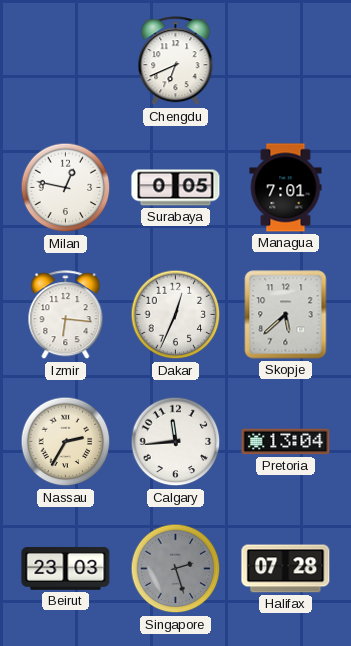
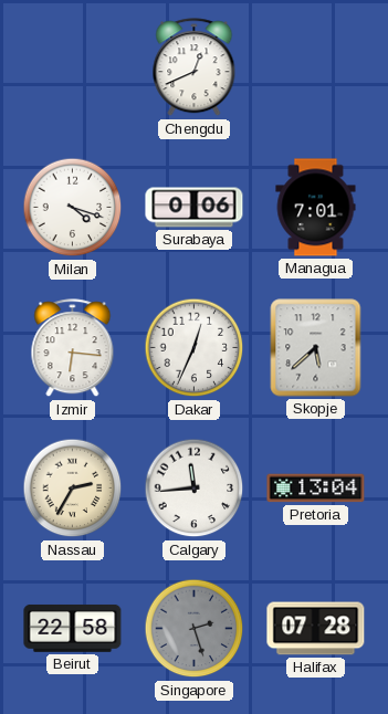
Chengdu: 6:41 -> 12:41
Milan: 12:47 -> 4:18
Surabaya: 0:05 -> 0:06
Beirut: 23:03 -> 22:58
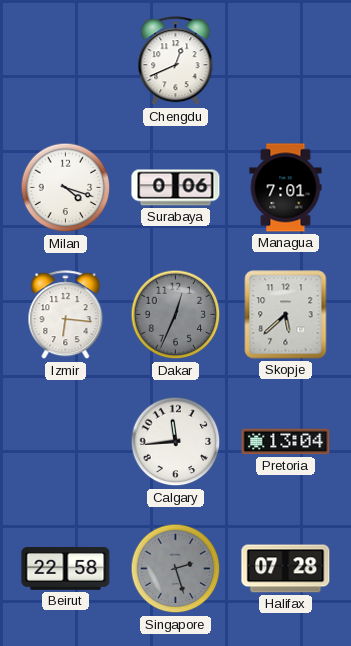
Dakar dial: white -> grey
Nassau: 2:35 -> none
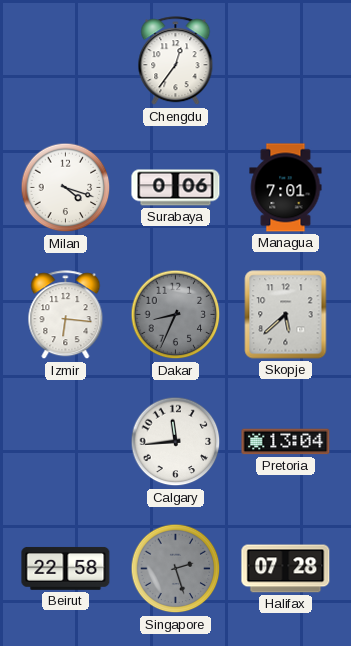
Chengdu: 12:41 -> 12:36
Dakar: 12:34 -> 8:34
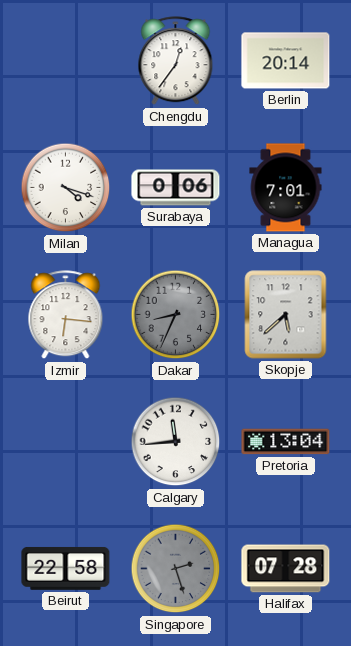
Berlin: none -> 20:14
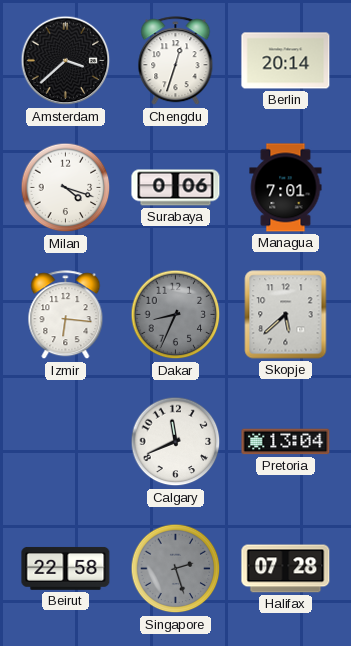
Amsterdam: none -> 3:38
Chengdu: 12:36 -> 12:33
Calgary: 11:44 -> 11:41
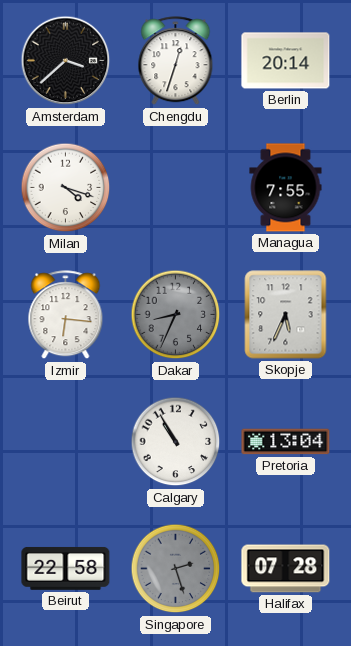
Surabaya: 0:06 -> none
Managua: 7:01 -> 7:55
Skopje: 5:38 -> 5:34
Calgary: 11:41 -> 10:55
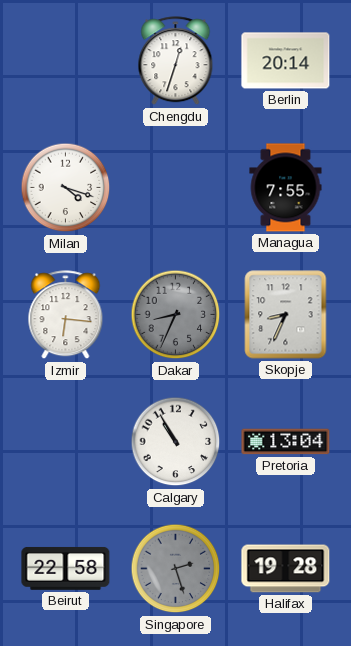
Amsterdam: 3:38 -> none
Skopje: 5:34 -> 8:34
Halifax: 07:28 -> 19:28
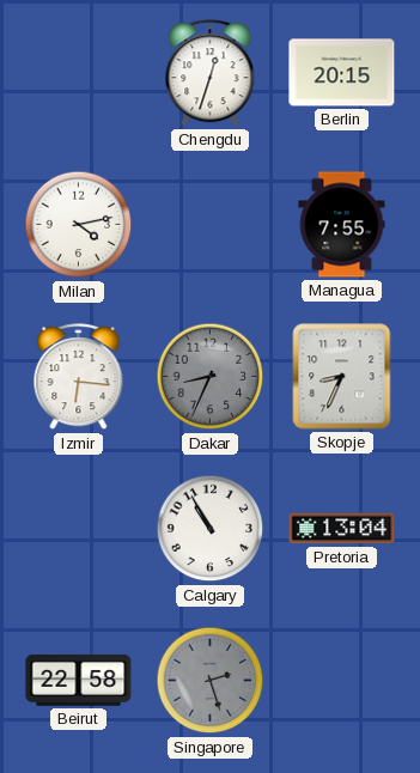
Berlin: 20:14 -> 20:15
Milan: 4:18 -> 4:13
Halifax: 19:28 -> none
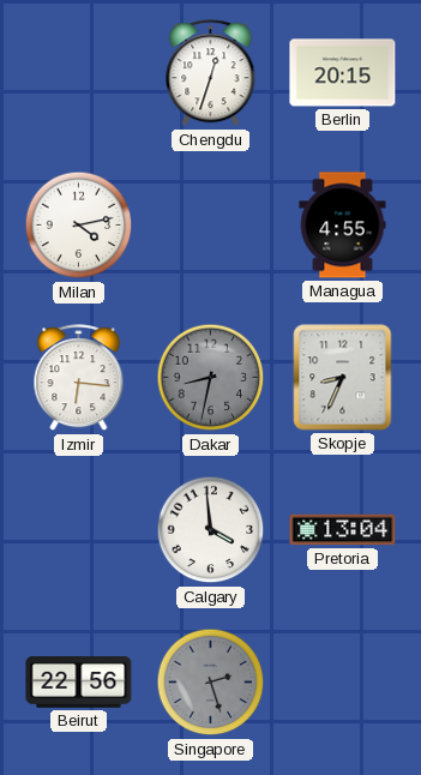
Managua: 7:55 -> 4:55
Dakar: 8:34 -> 8:32
Calgary: 10:55 -> 3:59
Beirut: 22:58 -> 22:56
